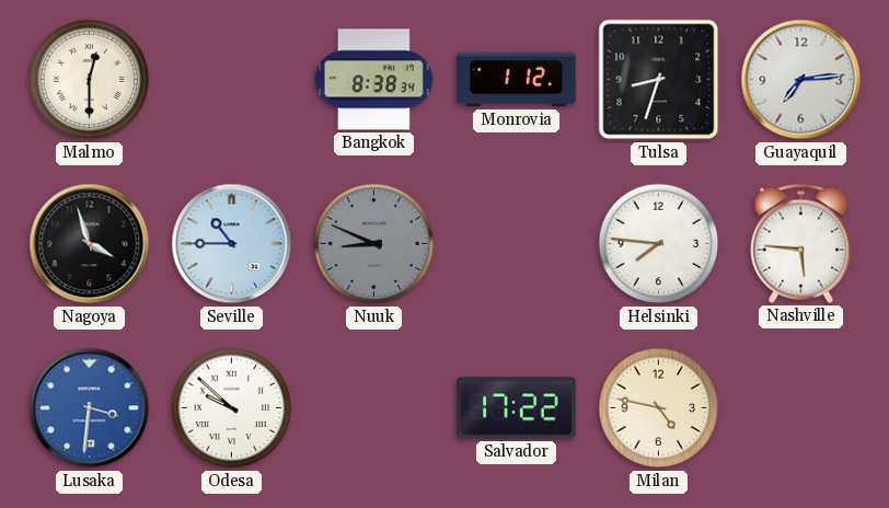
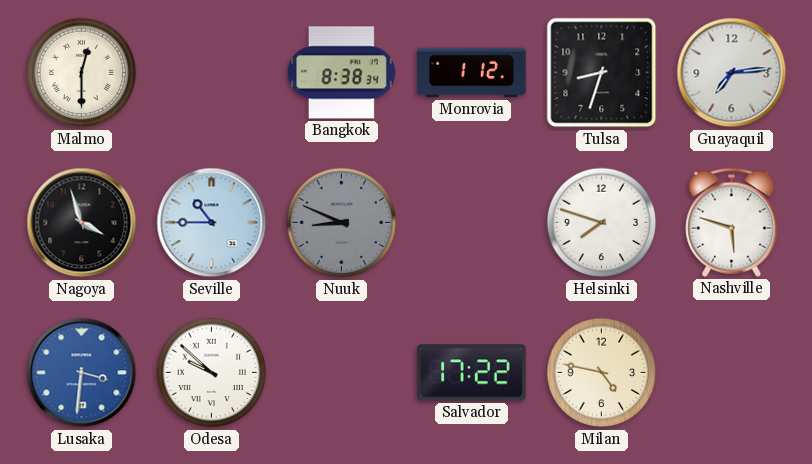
Helsinki: 7:46 -> 7:48
Nashville: 5:46 -> 5:48
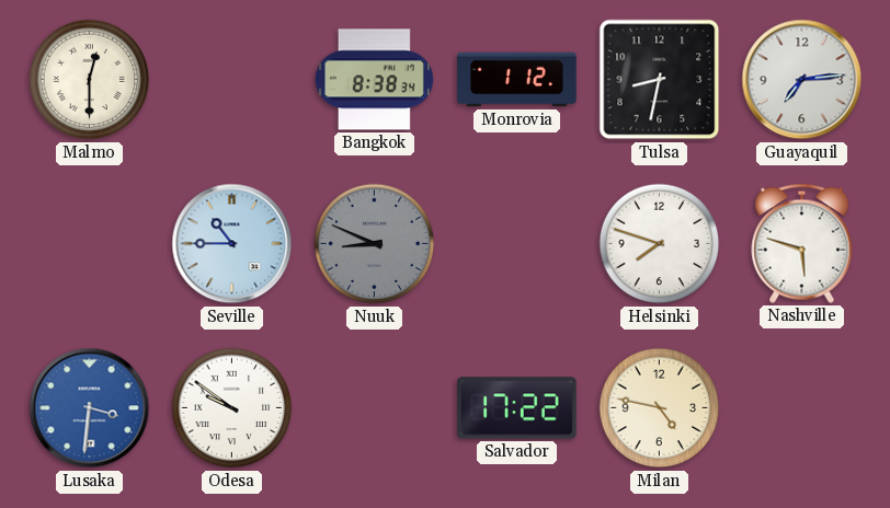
Tulsa: 8:33 -> 8:32
Nagoya: 3:57 -> none
Odesa: 9:52 -> 9:51
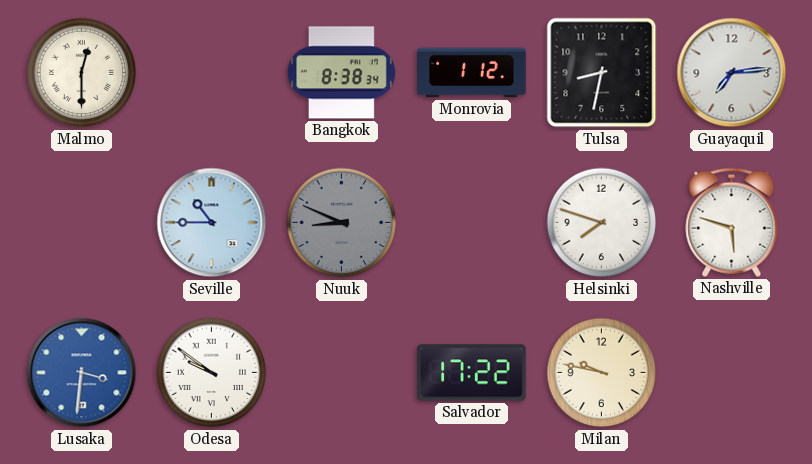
Milan: 4:47 -> 9:47
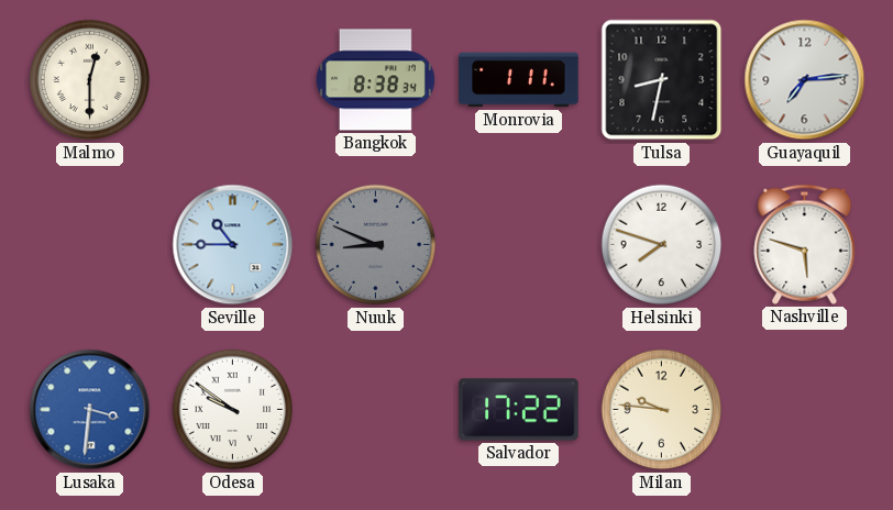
Monrovia: 1:12 -> 1:11
Milan: 9:47 -> 9:46
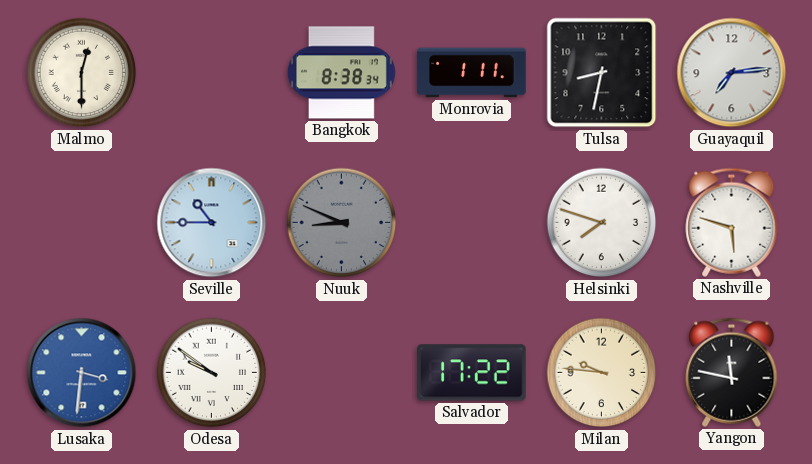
Yangon: none -> 11:47
